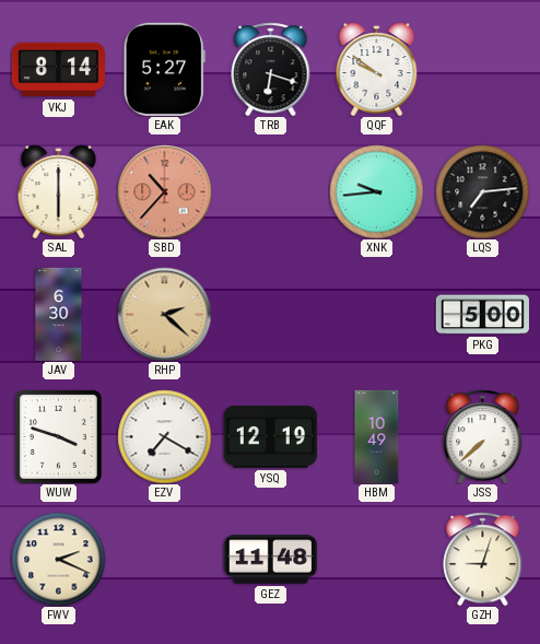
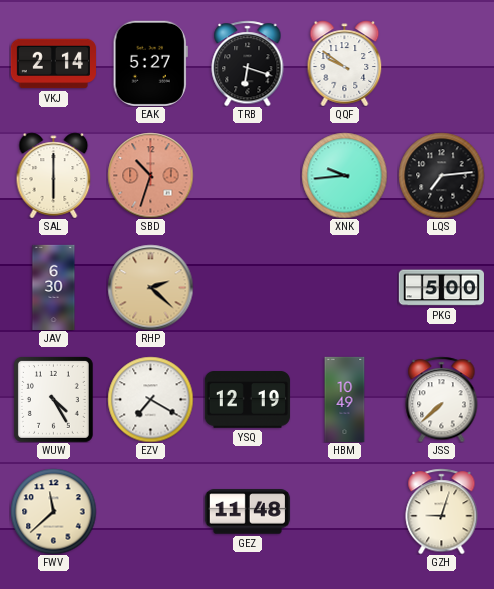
VKJ: 8:14 -> 2:14
SBD: 10:37 -> 10:33
WUW: 3:48 -> 4:25
FWV: 2:19 -> 11:38
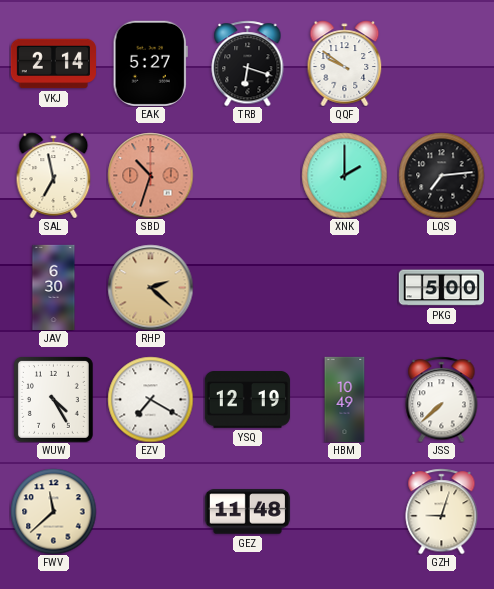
SAL: 6:00 -> 6:58
XNK: 9:44 -> 2:00
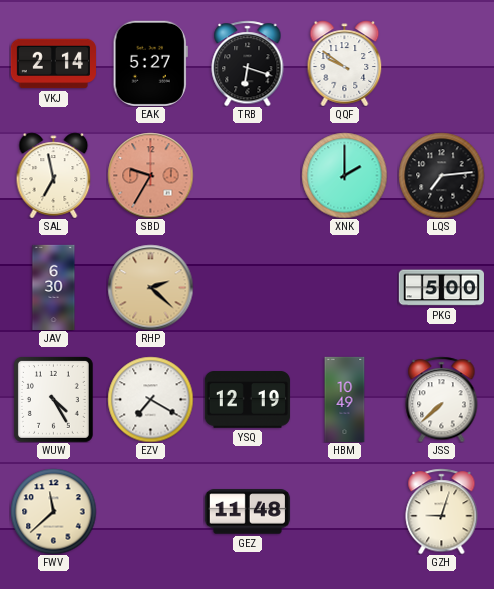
SBD: 10:33 -> 9:35
